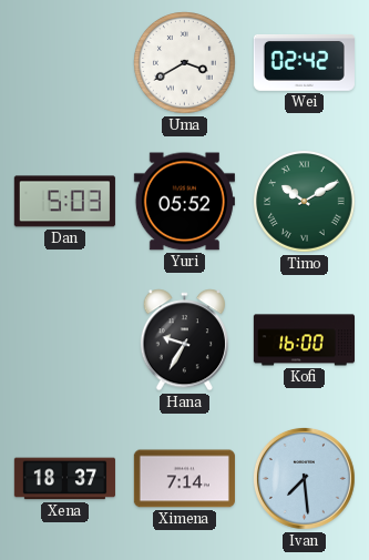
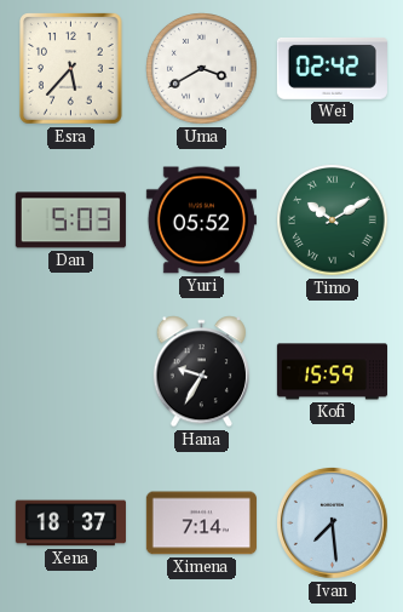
Esra: none -> 5:37
Kofi: 16:00 -> 15:59
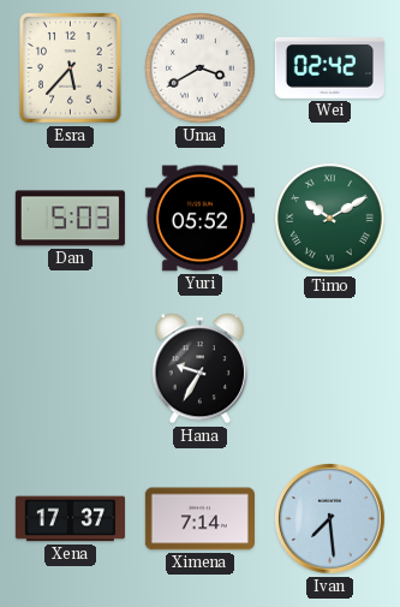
Kofi: 15:59 -> none
Xena: 18:37 -> 17:37
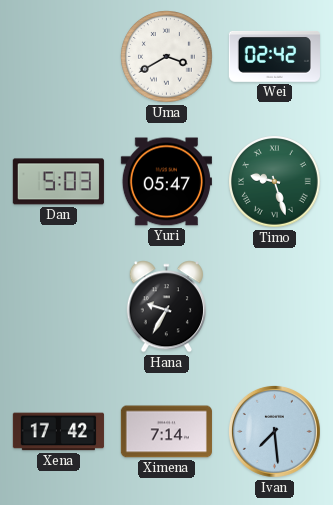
Esra: 5:37 -> none
Yuri: 05:52 -> 05:47
Timo: 10:10 -> 9:27
Xena: 17:37 -> 17:42
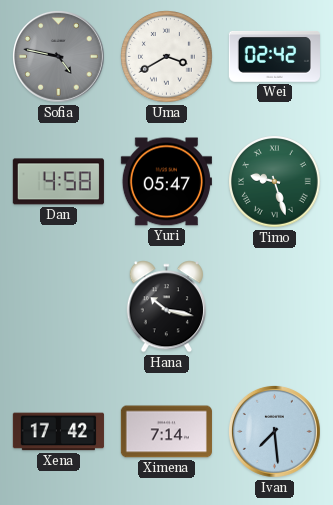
Sofia: none -> 4:47
Dan: 5:03 -> 4:58
Hana: 9:35 -> 10:17
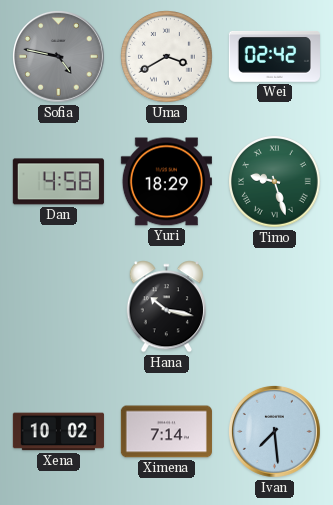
Yuri: 05:47 -> 18:29
Xena: 17:42 -> 10:02
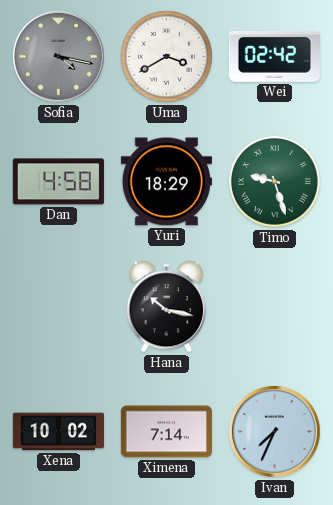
Sofia: 4:47 -> 4:17
Ivan: 7:29 -> 7:34
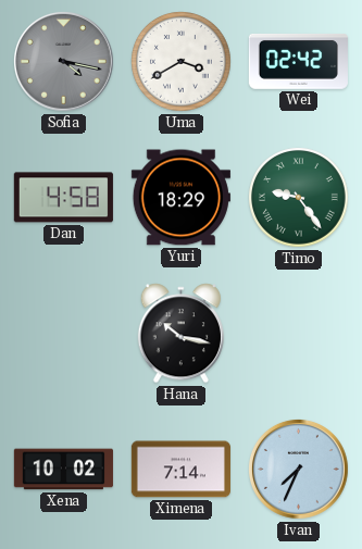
Timo: 9:27 -> 9:24
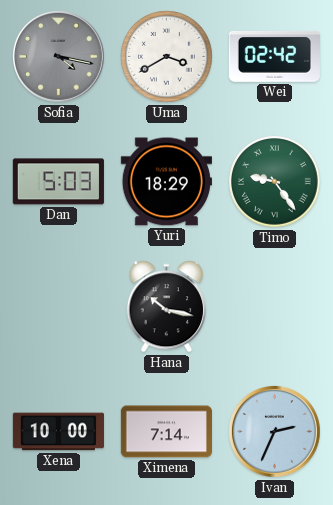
Dan: 4:58 -> 5:03
Xena: 10:02 -> 10:00
Ivan: 7:34 -> 2:34
